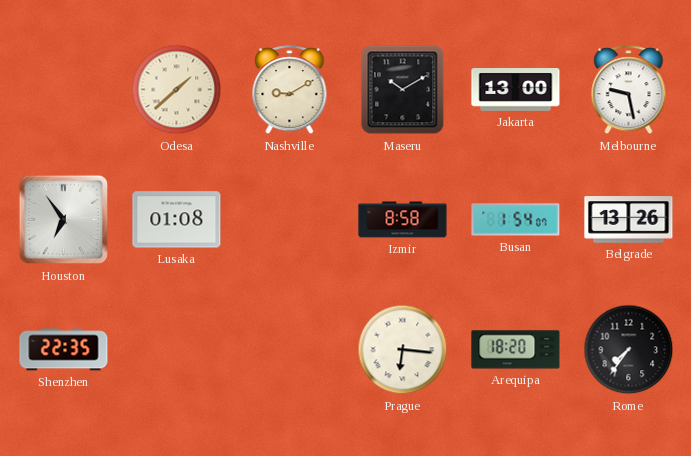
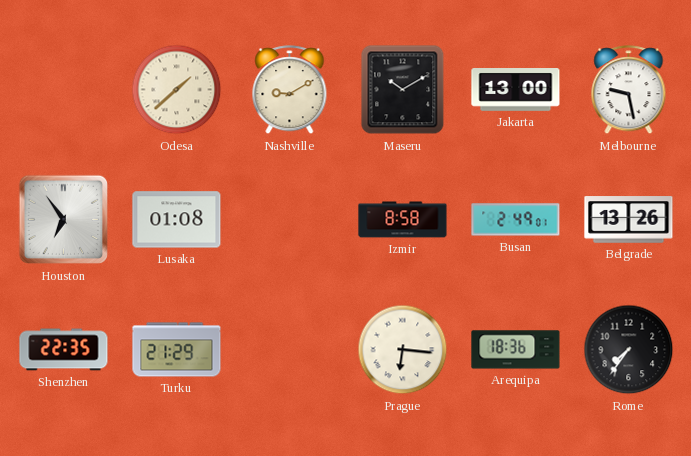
Busan: 1:54 -> 2:49
Turku: none -> 21:29
Arequipa: 18:20 -> 18:36
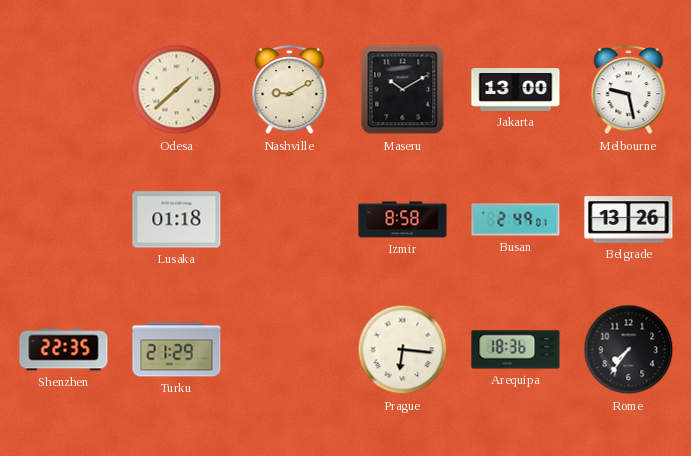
Houston: 6:54 -> none
Lusaka: 01:08 -> 01:18
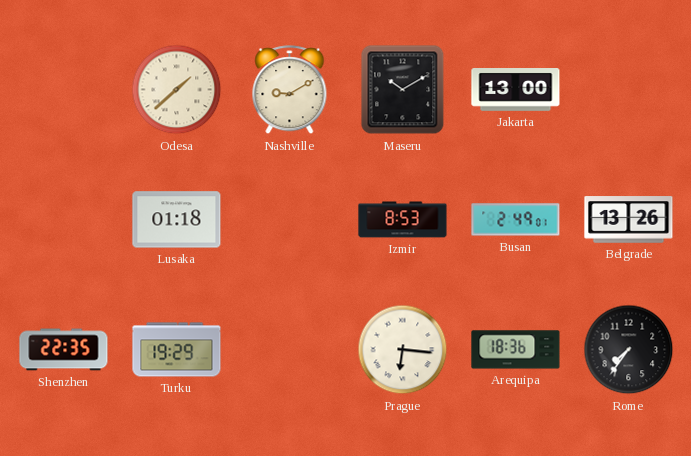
Melbourne: 9:28 -> none
Izmir: 8:58 -> 8:53
Turku: 21:29 -> 19:29
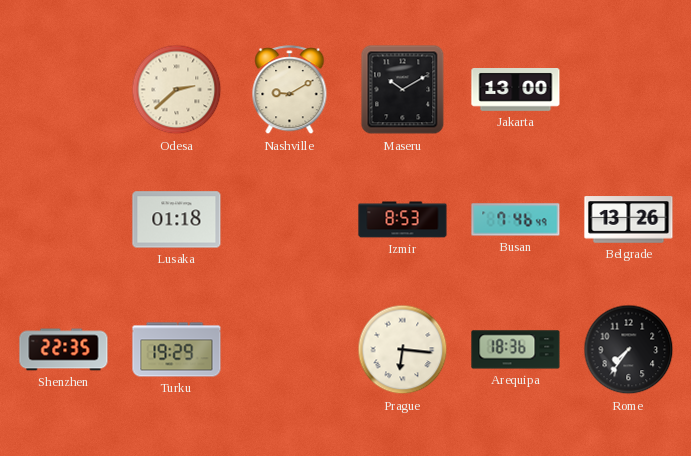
Odesa: 1:38 -> 2:38
Busan: 2:49 -> 7:46
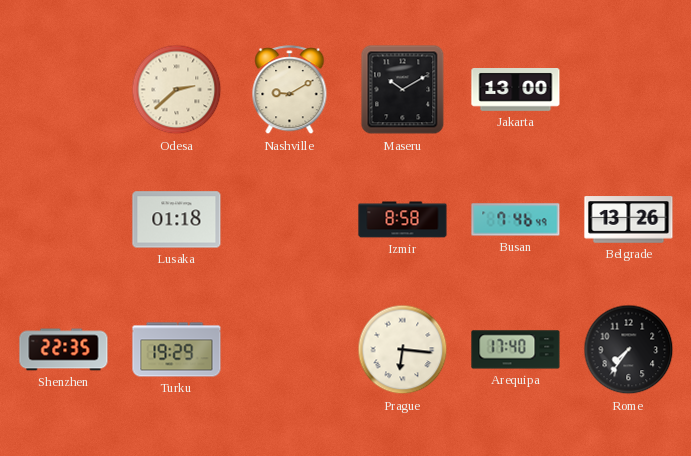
Izmir: 8:53 -> 8:58
Arequipa: 18:36 -> 17:40
